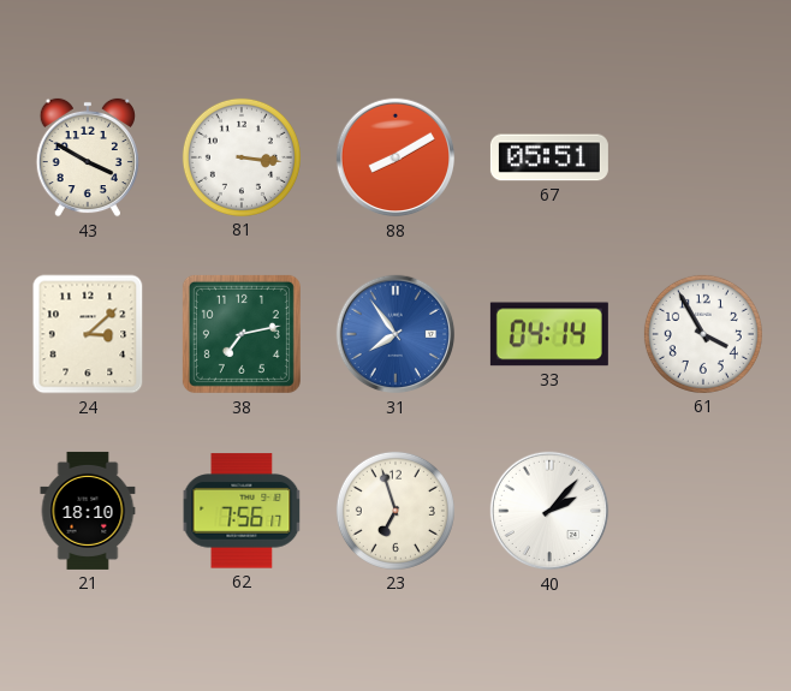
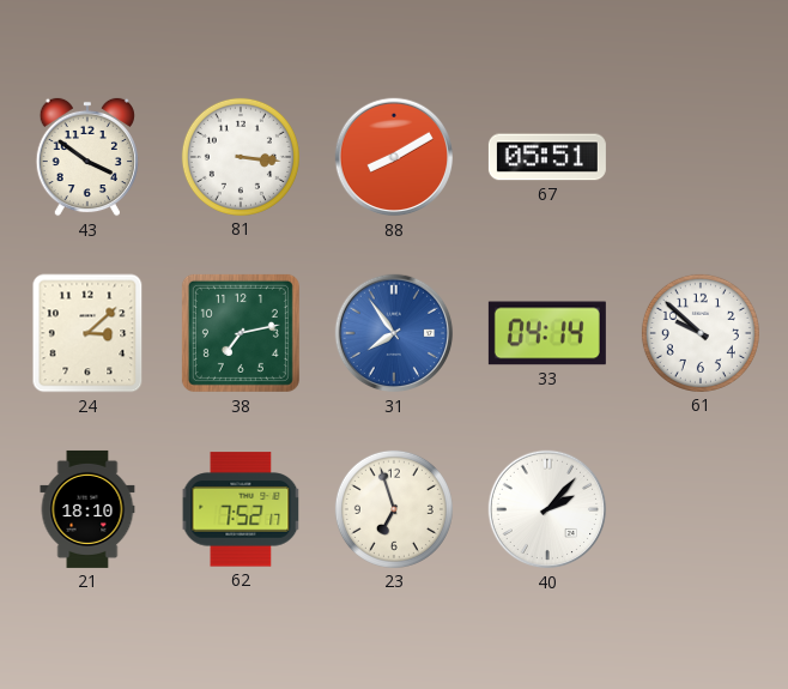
43: 3:50 -> 3:51
61: 3:55 -> 9:52
62: 7:56 -> 7:52
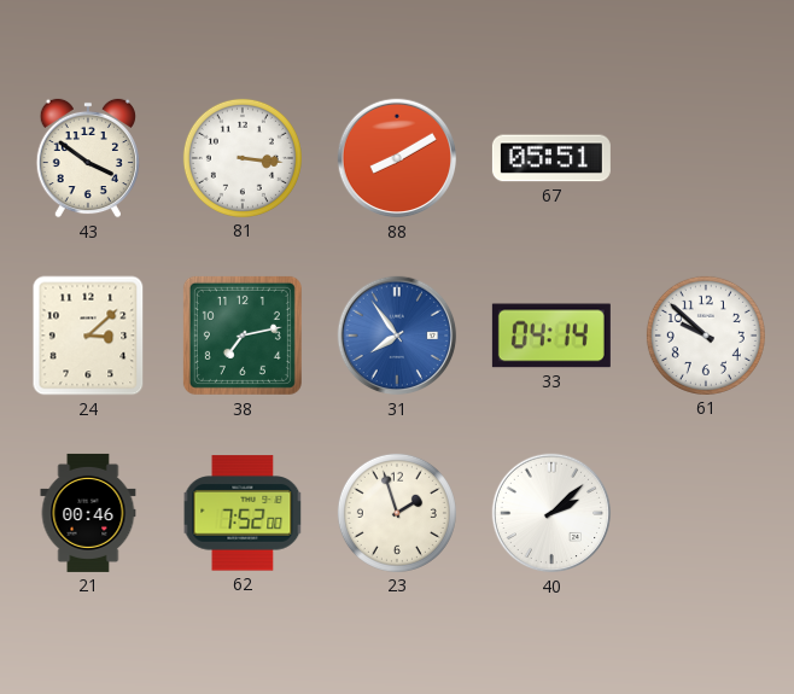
21: 18:10 -> 00:46
62: 7:52:17 -> 7:52:00
23: 6:57 -> 1:57
40: 2:07 -> 2:08
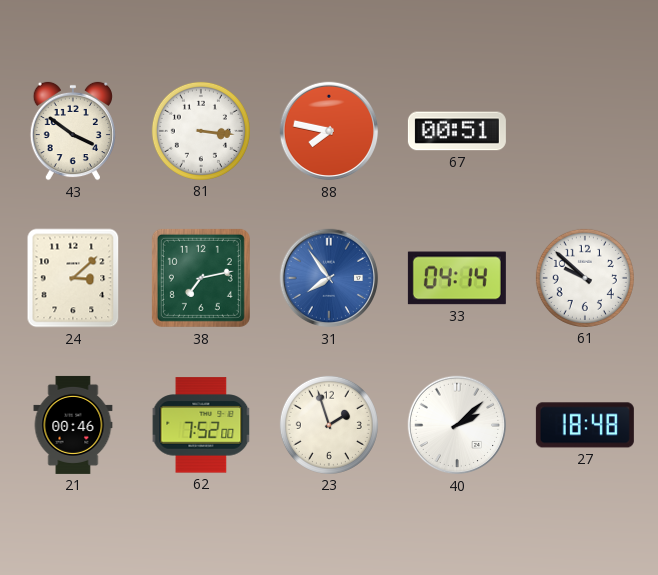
88: 8:10 -> 7:47
67: 05:51 -> 00:51
27: none -> 18:48
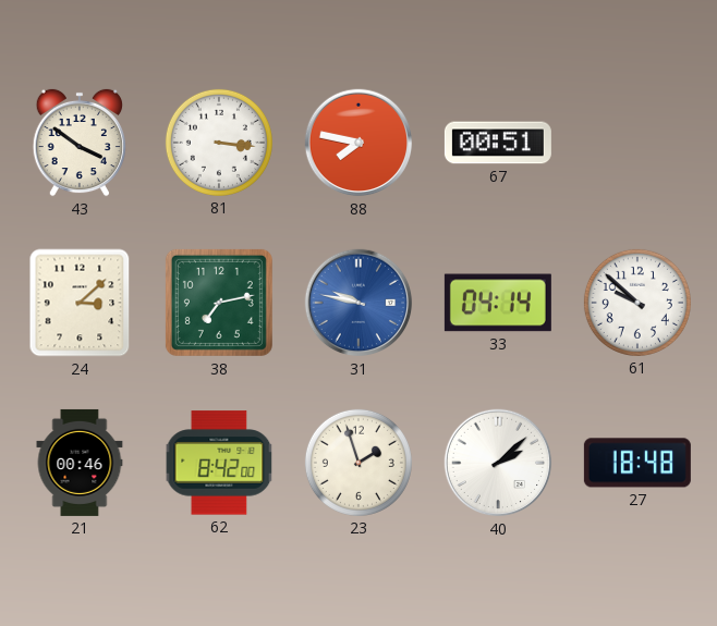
31: 7:54 -> 9:47
62: 7:52 -> 8:42
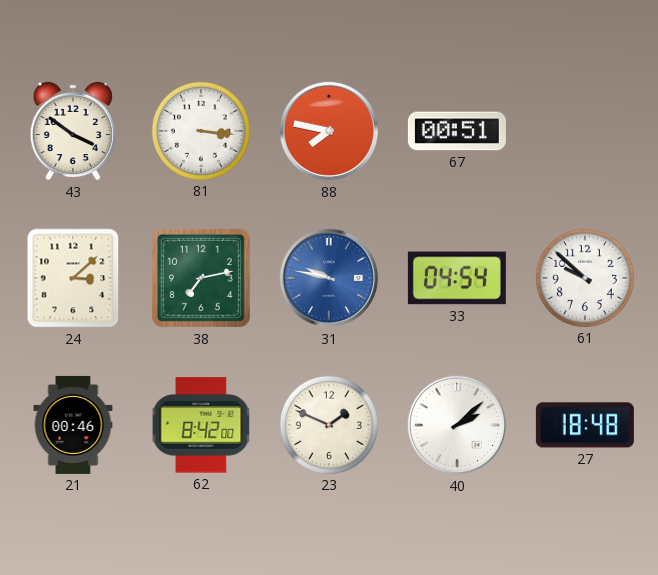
33: 04:14 -> 04:54
23: 1:57 -> 1:49
